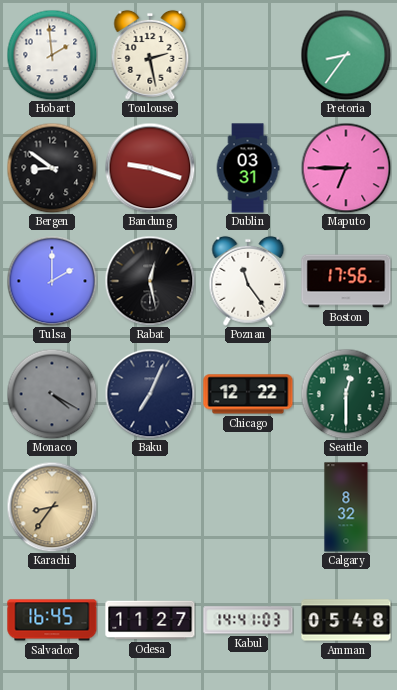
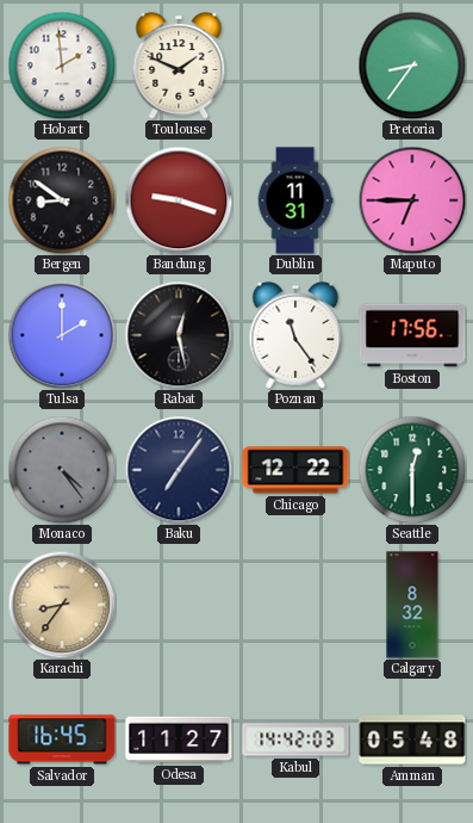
Toulouse: 2:28 -> 1:49
Dublin: 03:31 -> 11:31
Monaco: 4:20 -> 4:24
Baku: 7:04 -> 7:06
Kabul: 14:41 -> 14:42
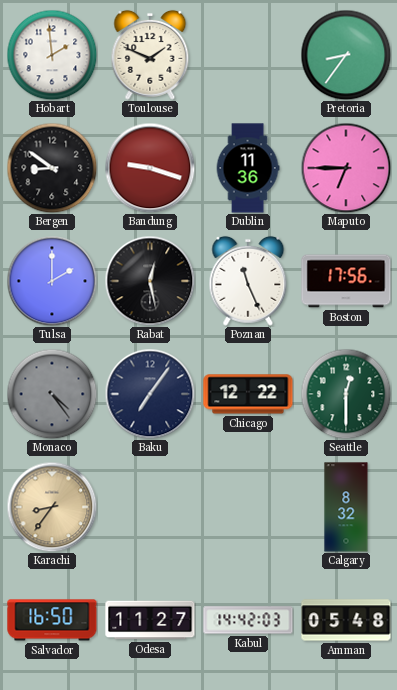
Dublin: 11:31 -> 11:36
Poznan: 11:24 -> 11:26
Salvador: 16:45 -> 16:50
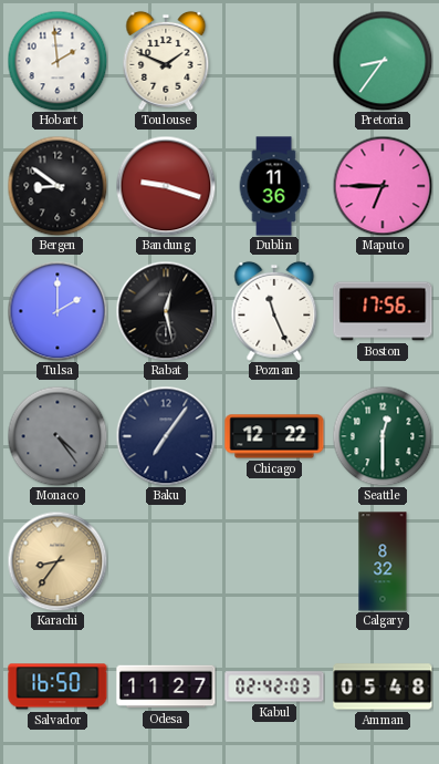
Kabul: 14:42 -> 02:42
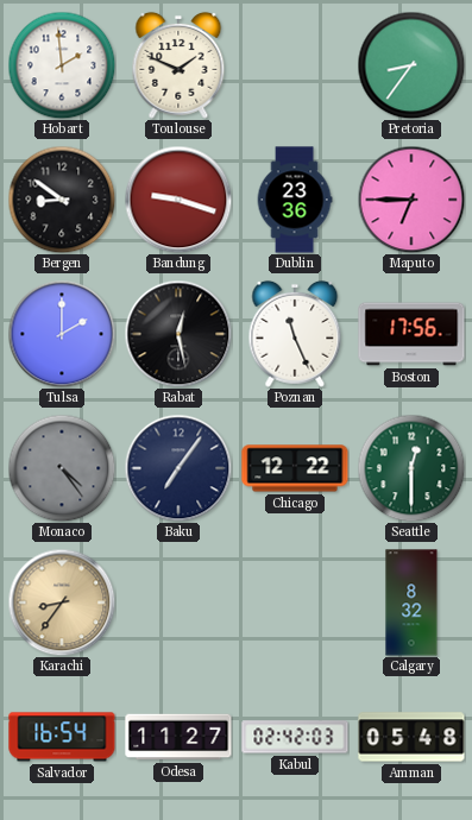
Dublin: 11:36 -> 23:36
Salvador: 16:50 -> 16:54
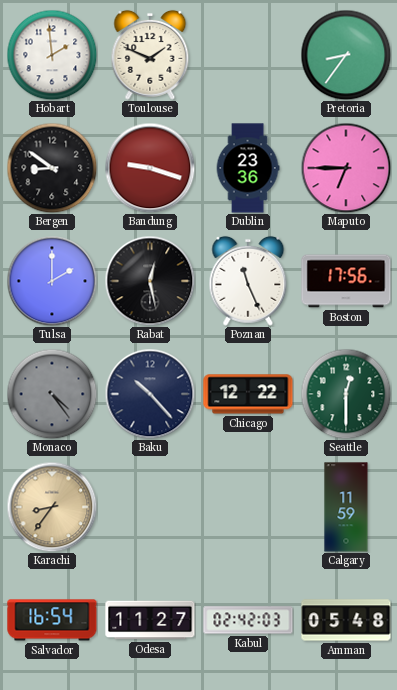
Baku: 7:06 -> 10:23
Calgary: 8:32 -> 11:59
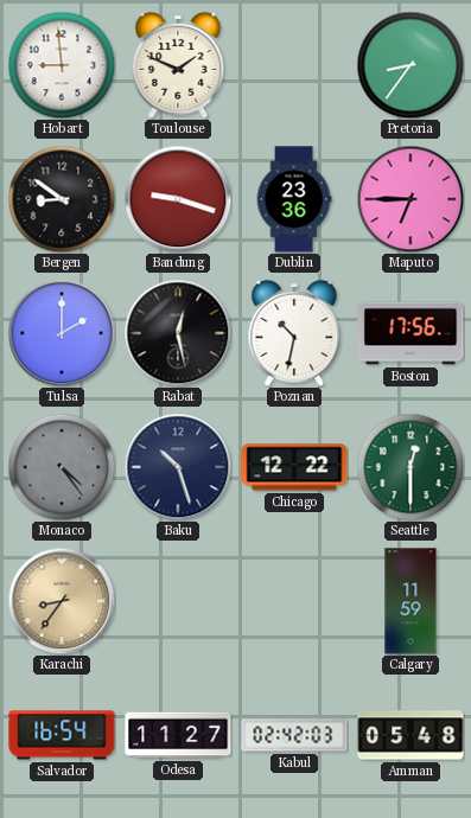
Hobart: 1:59 -> 8:59
Poznan: 11:26 -> 10:32
Baku: 10:23 -> 10:27
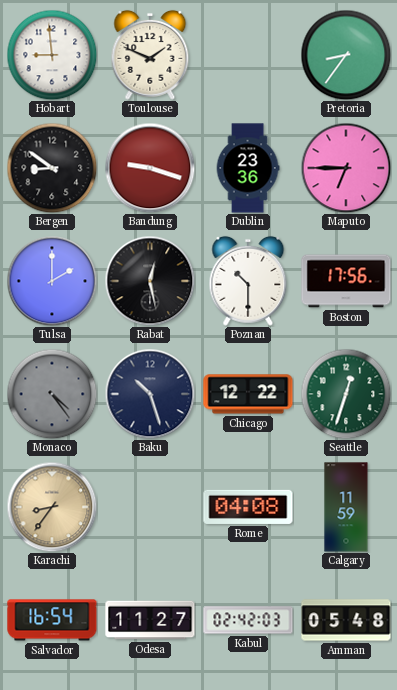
Poznan: 10:32 -> 10:30
Seattle: 12:30 -> 12:33
Rome: none -> 04:08
